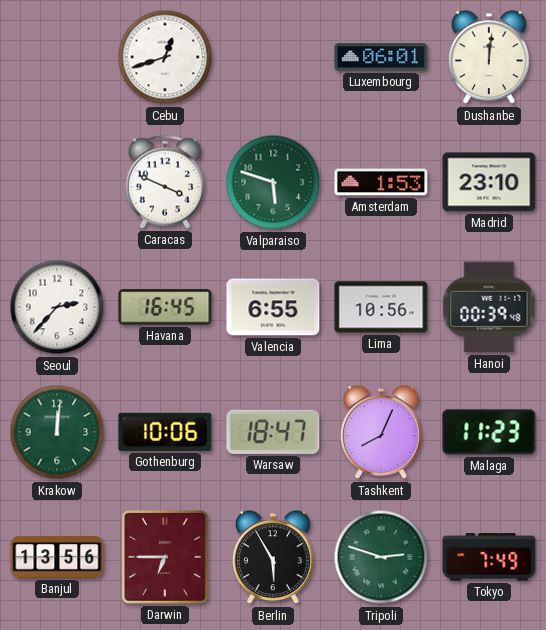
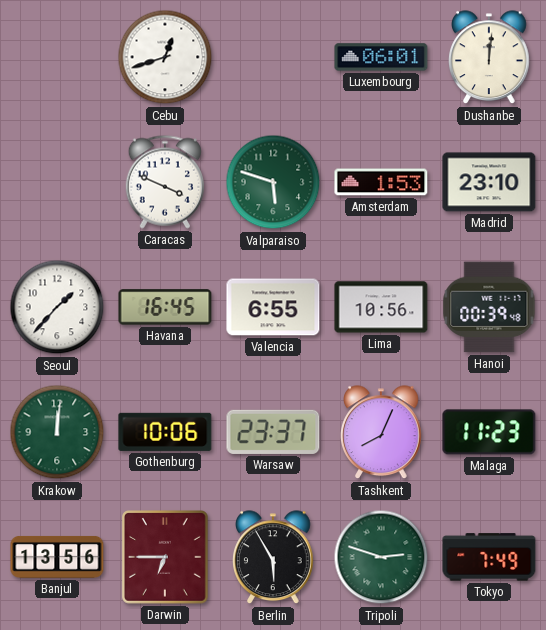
Seoul: 2:37 -> 1:37
Warsaw: 18:47 -> 23:37
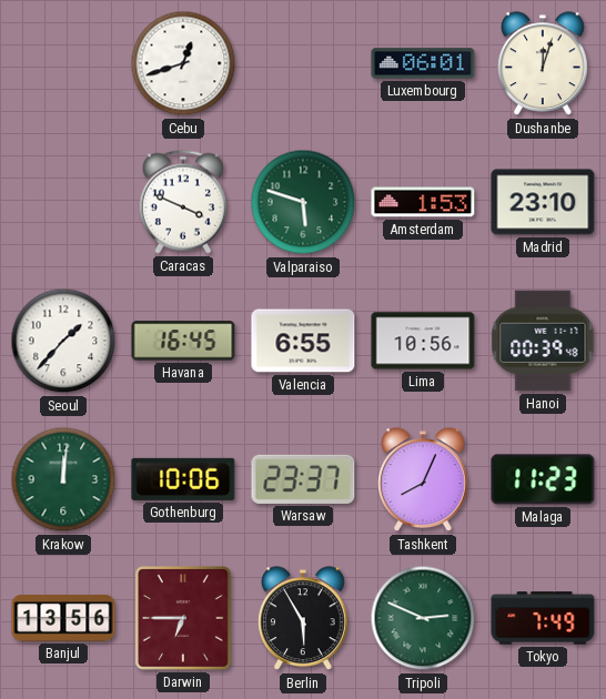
Dushanbe: 12:01 -> 12:03
Tripoli: 2:48 -> 2:49
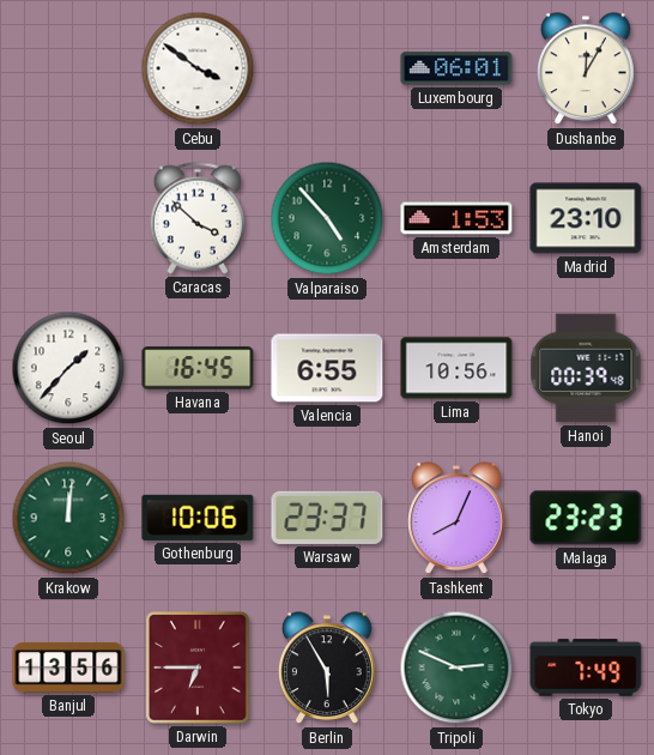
Cebu: 12:42 -> 3:51
Dushanbe: 12:03 -> 12:05
Caracas: 3:49 -> 3:52
Valparaiso: 5:48 -> 4:53
Malaga: 11:23 -> 23:23
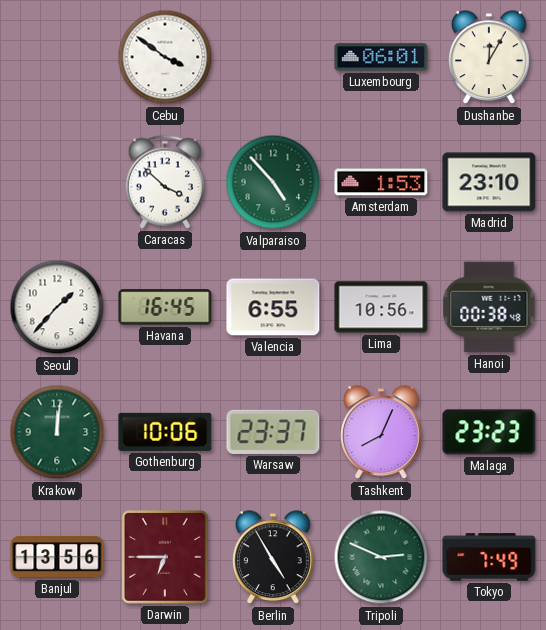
Hanoi: 00:39 -> 00:38
Berlin: 5:55 -> 4:55
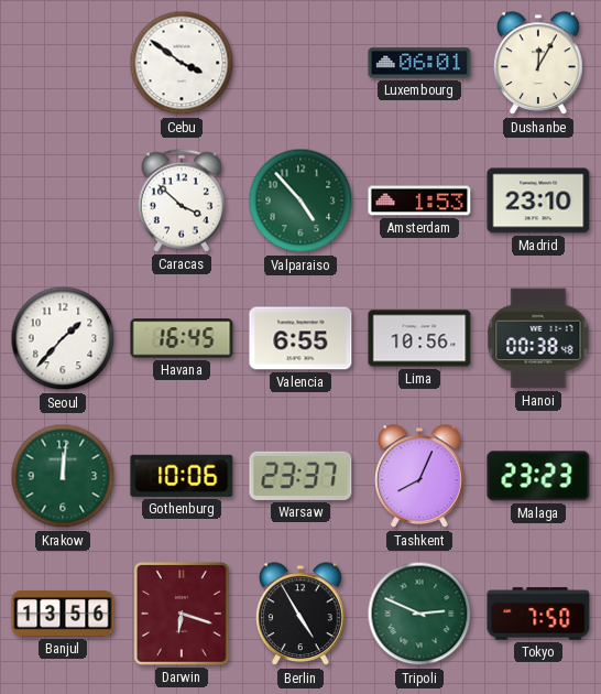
Darwin: 6:45 -> 6:18
Tokyo: 7:49 -> 7:50
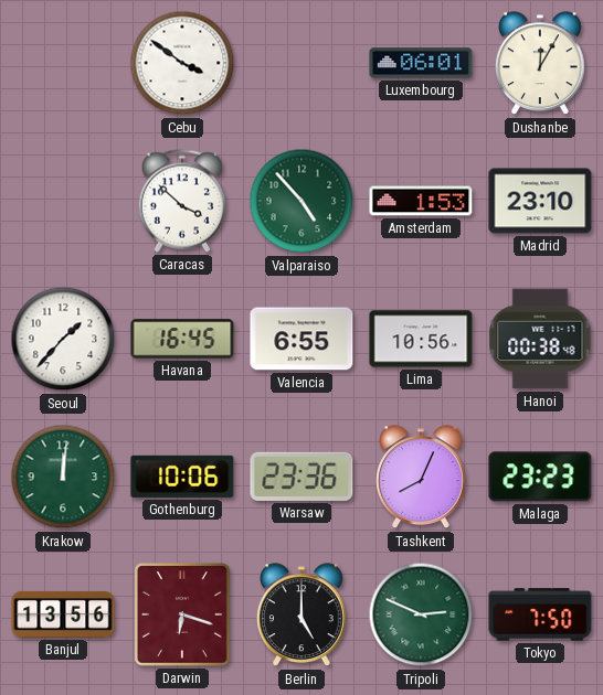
Warsaw: 23:37 -> 23:36
Berlin: 4:55 -> 5:00
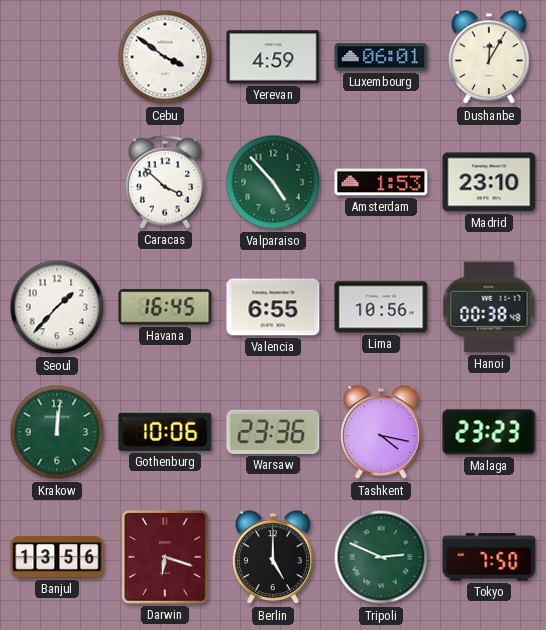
Yerevan: none -> 4:59
Tashkent: 8:04 -> 4:17
